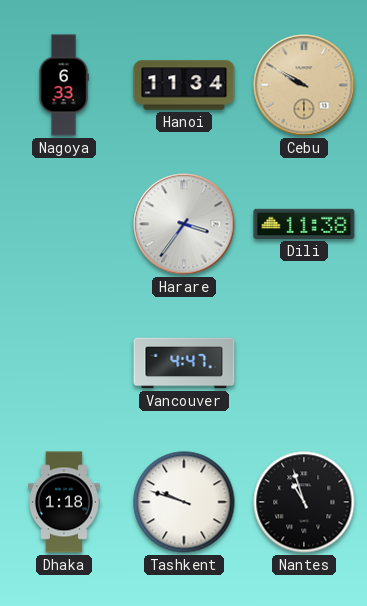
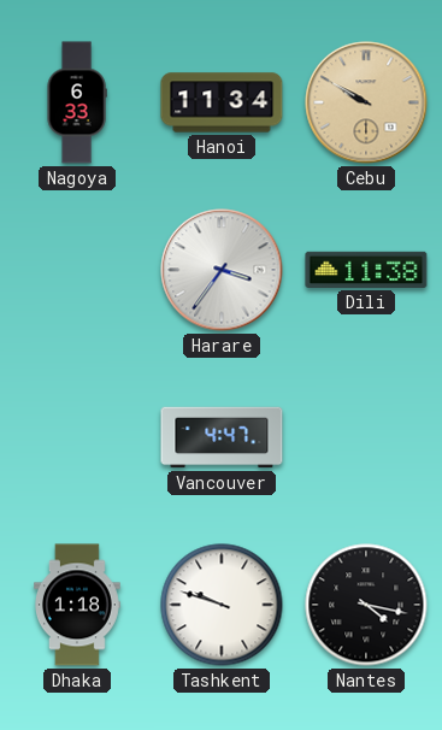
Nantes: 10:57 -> 4:17
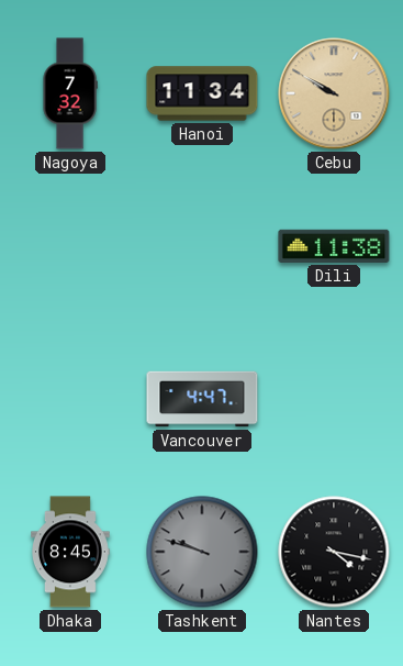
Nagoya: 6:33 -> 7:32
Harare: 3:36 -> none
Dhaka: 1:18 -> 8:45
Tashkent dial: white -> grey
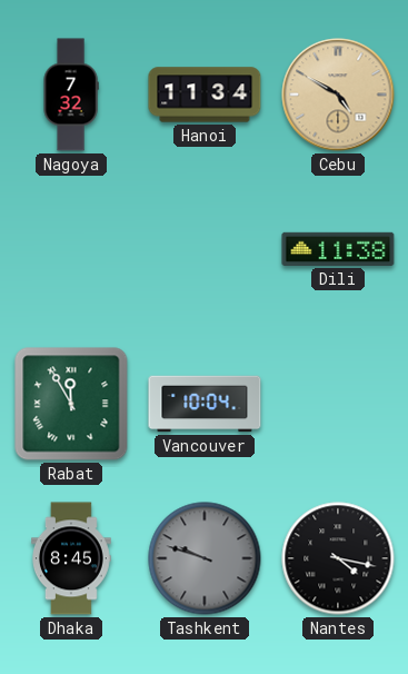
Cebu: 9:50 -> 4:50
Rabat: none -> 11:55
Vancouver: 4:47 -> 10:04
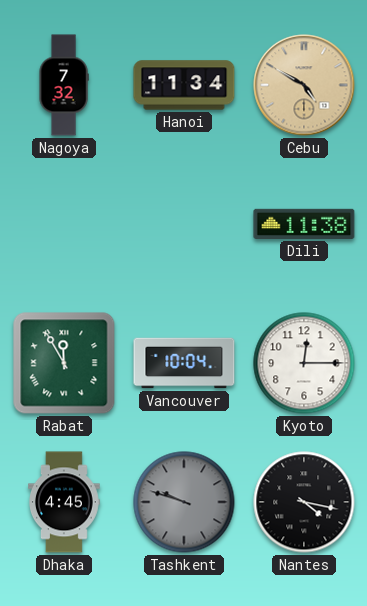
Kyoto: none -> 12:15
Dhaka: 8:45 -> 4:45
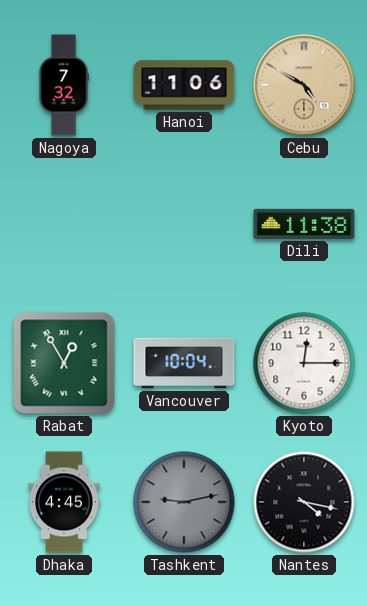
Hanoi: 11:34 -> 11:06
Rabat: 11:55 -> 12:55
Tashkent: 9:48 -> 9:13
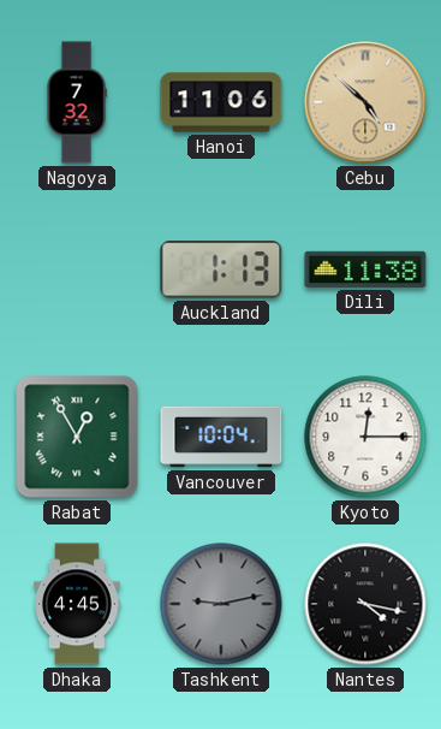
Cebu: 4:50 -> 4:52
Auckland: none -> 1:13
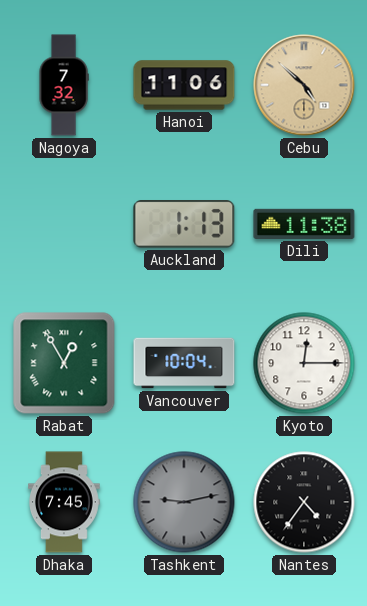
Dhaka: 4:45 -> 7:45
Nantes: 4:17 -> 4:36
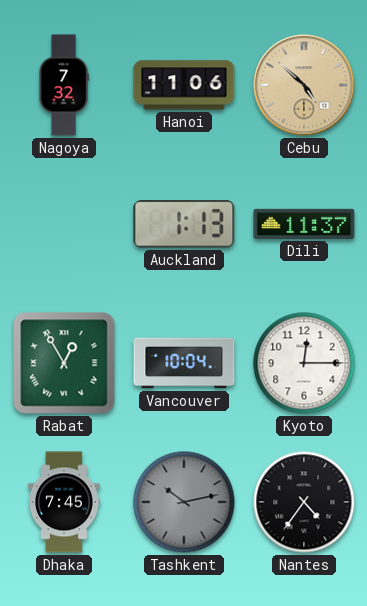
Dili: 11:38 -> 11:37
Tashkent: 9:13 -> 10:13
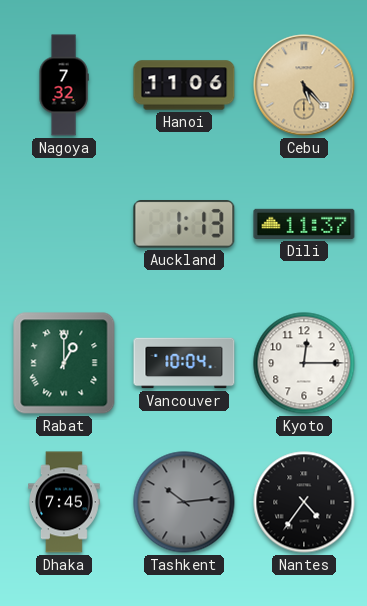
Cebu: 4:52 -> 5:23
Rabat: 12:55 -> 1:00
Tashkent: 10:13 -> 10:14
